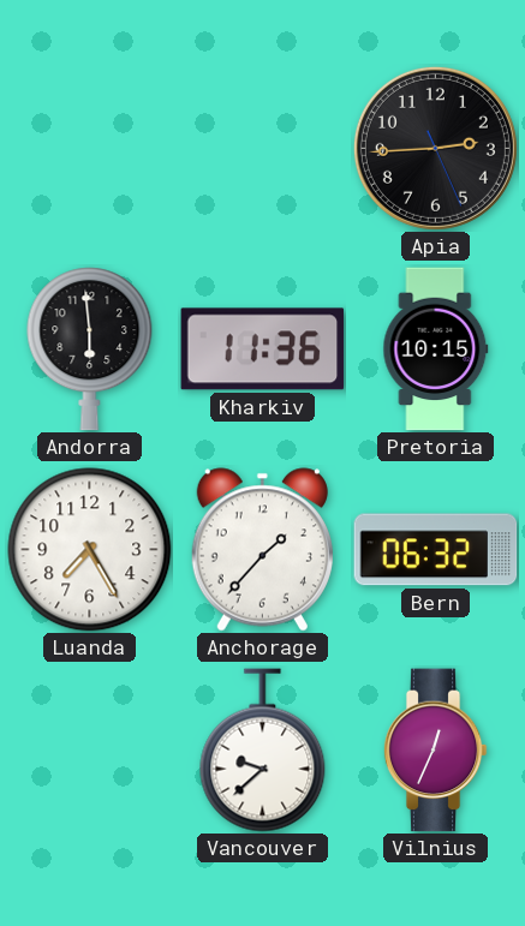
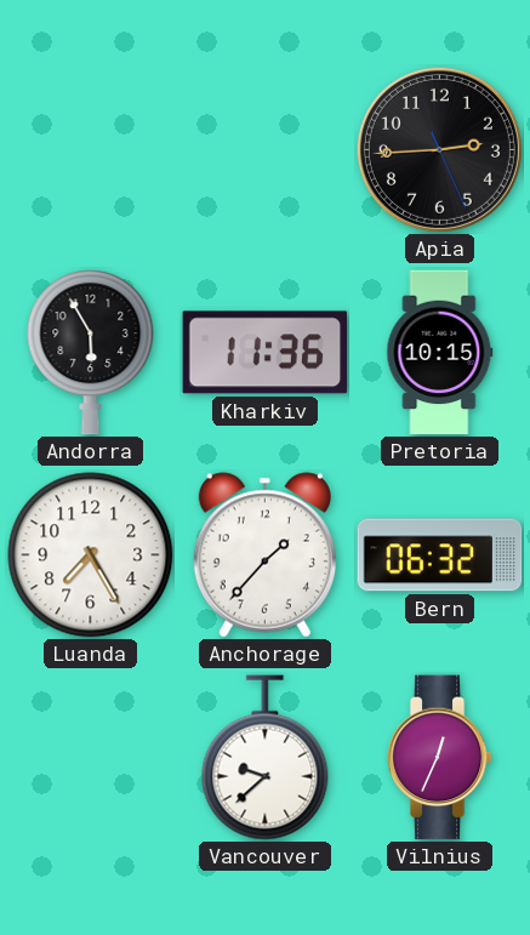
Andorra: 5:59 -> 5:55
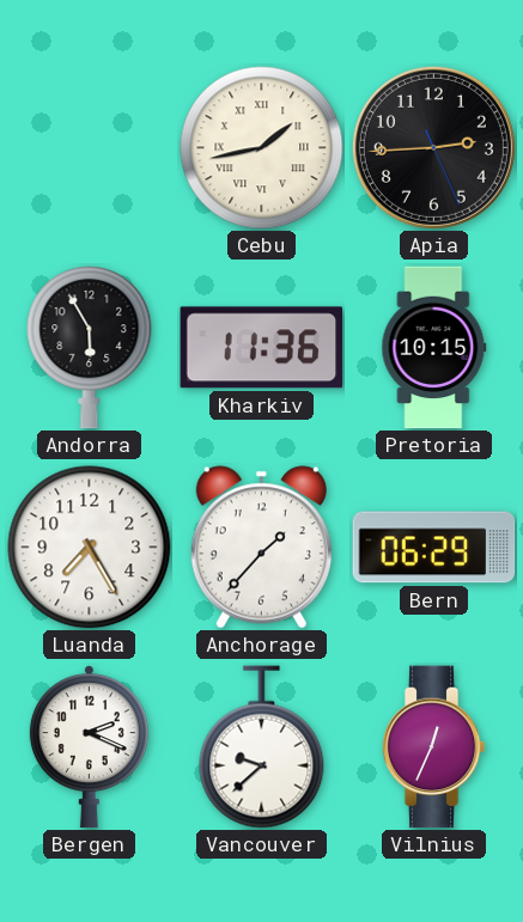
Cebu: none -> 1:43
Bern: 06:32 -> 06:29
Bergen: none -> 2:19
